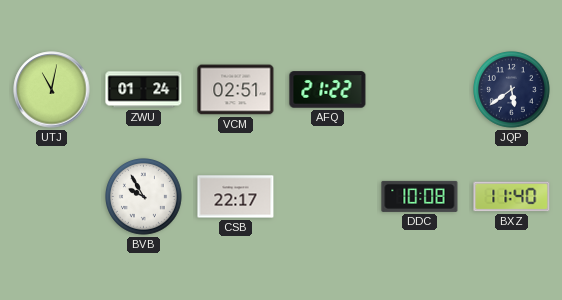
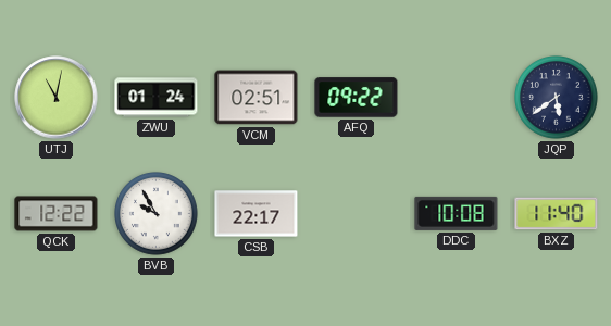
AFQ: 21:22 -> 09:22
QCK: none -> 12:22
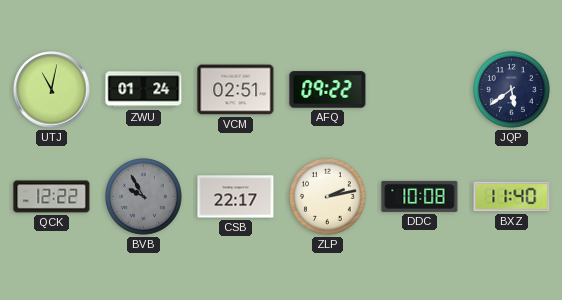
BVB dial: white -> grey
ZLP: none -> 2:13
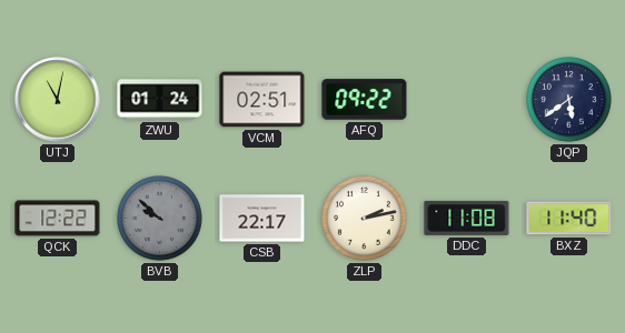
BVB: 9:55 -> 9:52
DDC: 10:08 -> 11:08
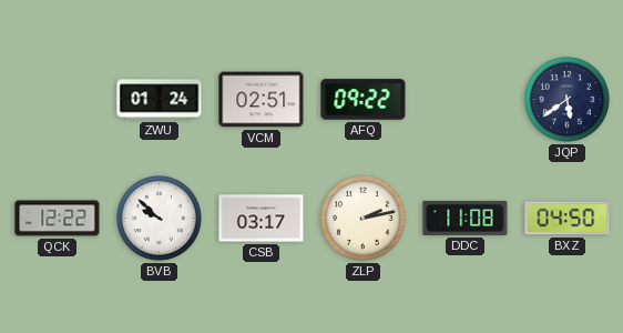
UTJ: 11:02 -> none
BVB dial: grey -> white
CSB: 22:17 -> 03:17
BXZ: 11:40 -> 04:50
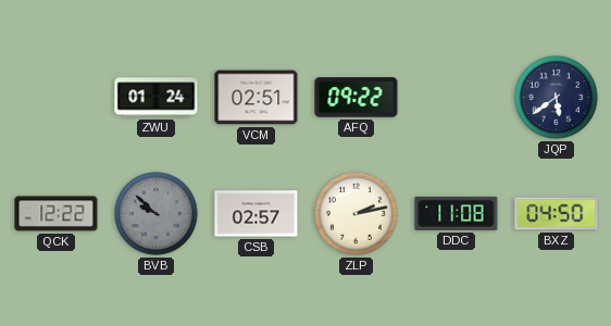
BVB dial: white -> grey
CSB: 03:17 -> 02:57
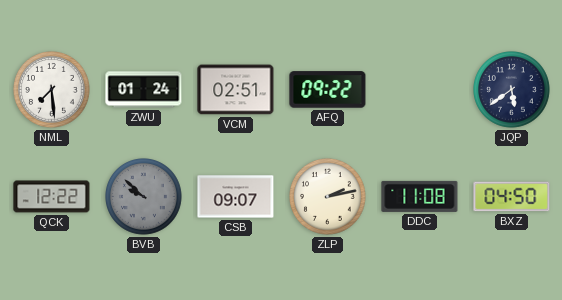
NML: none -> 7:29
CSB: 02:57 -> 09:07
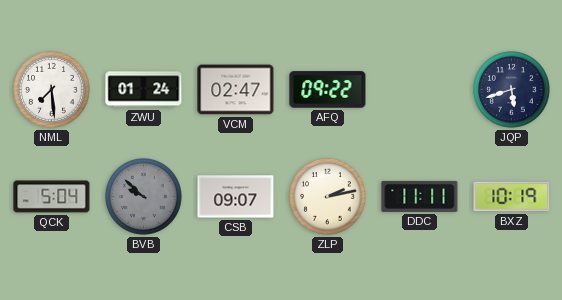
VCM: 02:51 -> 02:47
JQP: 5:39 -> 5:42
QCK: 12:22 -> 5:04
DDC: 11:08 -> 11:11
BXZ: 04:50 -> 10:19
